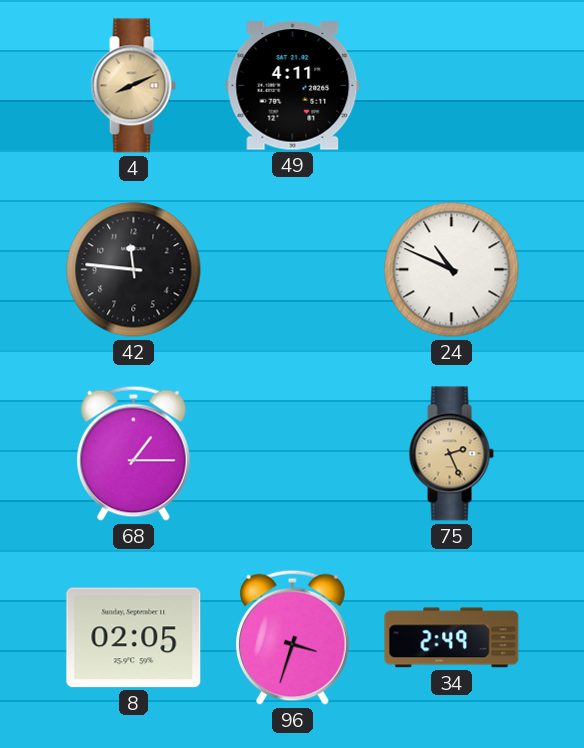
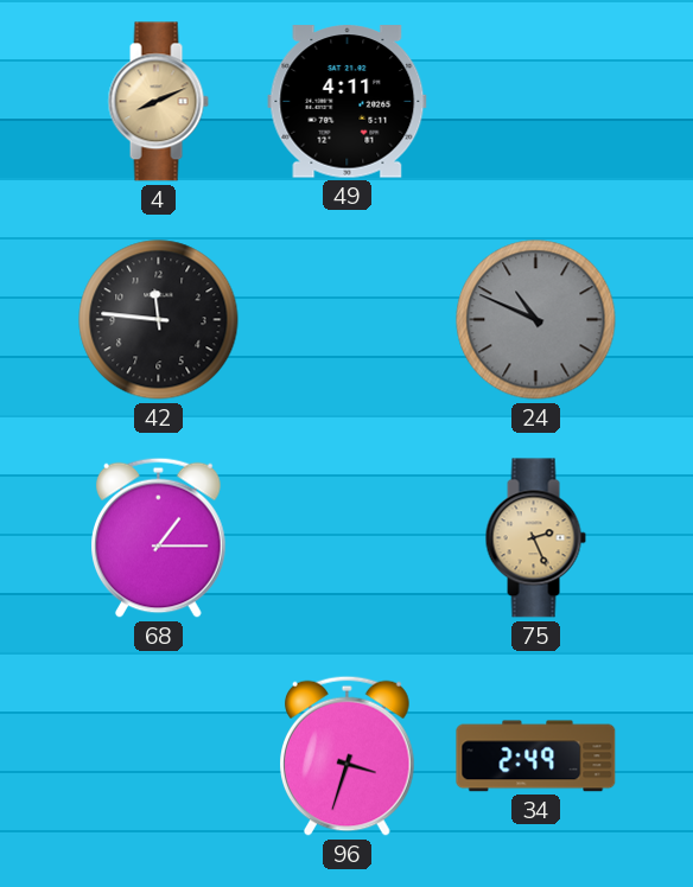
24 dial: white -> grey
8: 02:05 -> none
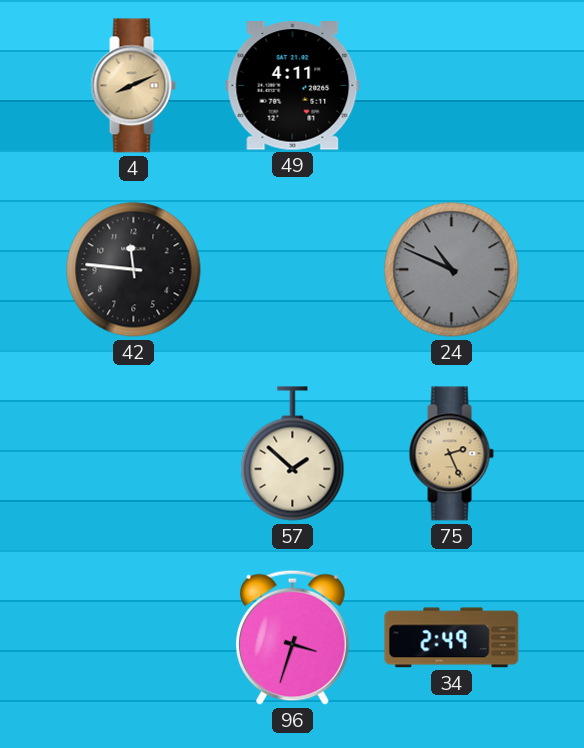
68: 1:15 -> none
57: none -> 1:52
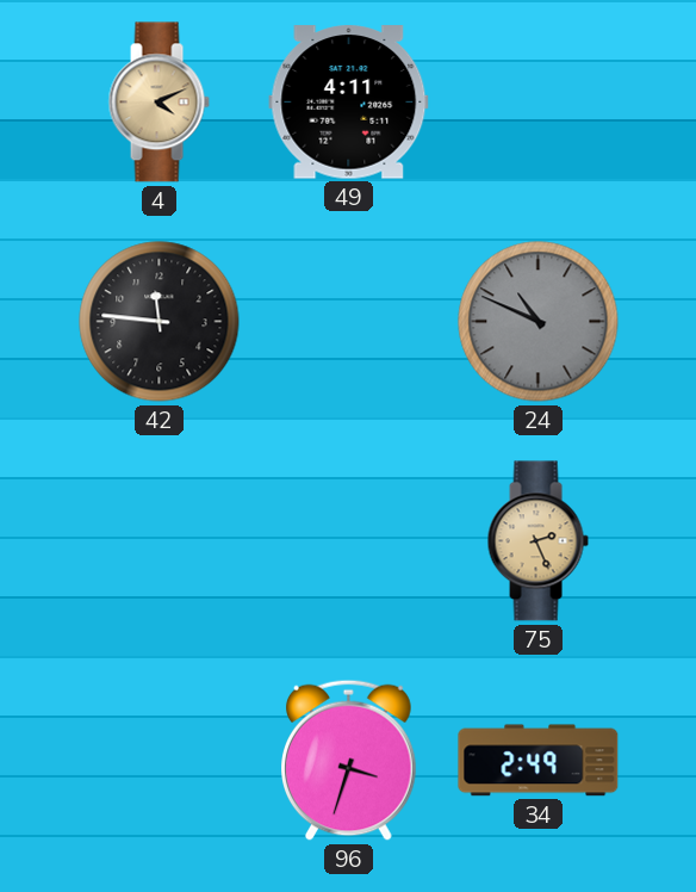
4: 8:11 -> 4:11
57: 1:52 -> none
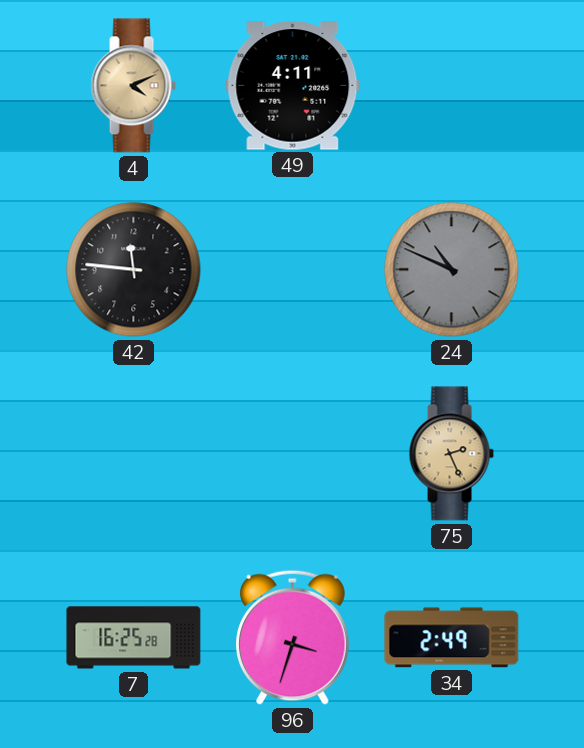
7: none -> 16:25
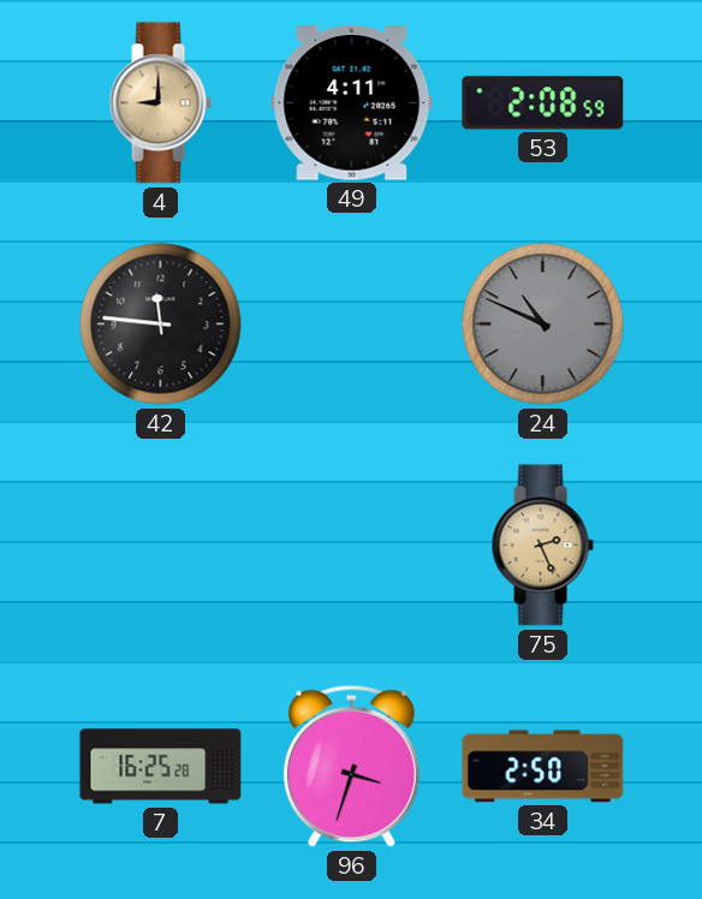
4: 4:11 -> 9:00
53: none -> 2:08
34: 2:49 -> 2:50
